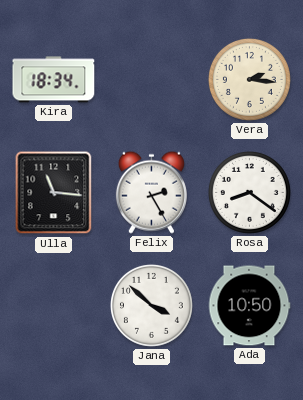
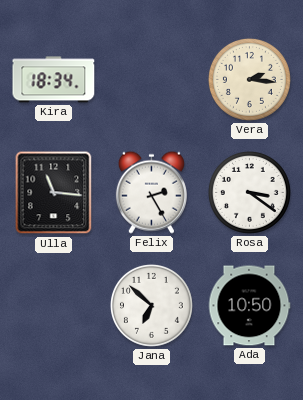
Rosa: 8:21 -> 3:21
Jana: 3:52 -> 6:52
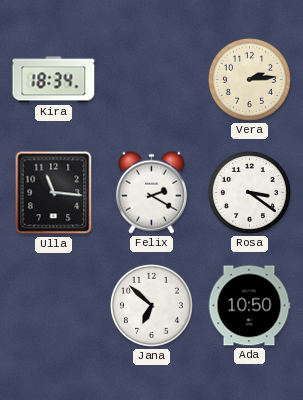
Vera: 2:16 -> 2:14
Felix: 2:25 -> 2:20
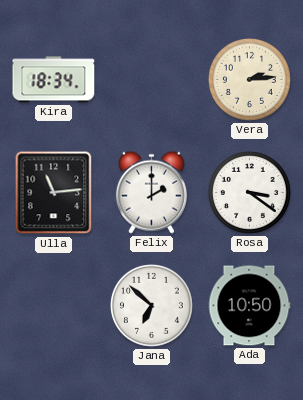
Ulla: 11:16 -> 11:14
Felix: 2:20 -> 2:00
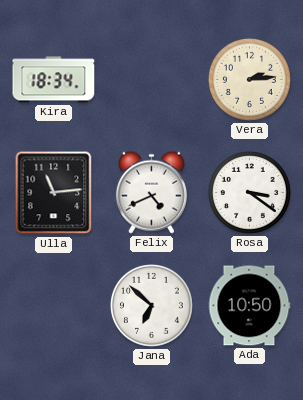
Felix: 2:00 -> 4:41
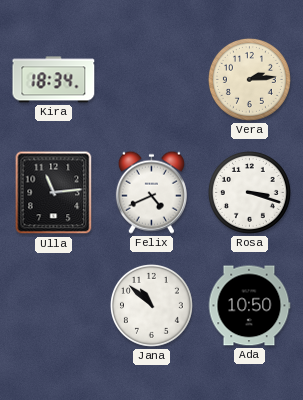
Rosa: 3:21 -> 3:18
Jana: 6:52 -> 10:52
